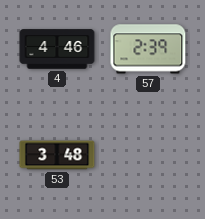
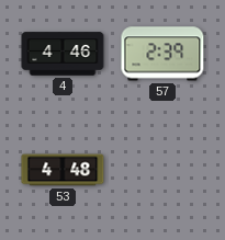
53: 3:48 -> 4:48
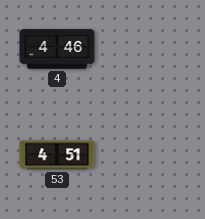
57: 2:39 -> none
53: 4:48 -> 4:51
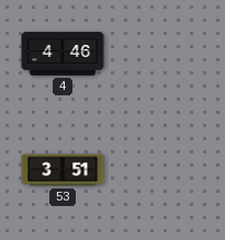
53: 4:51 -> 3:51
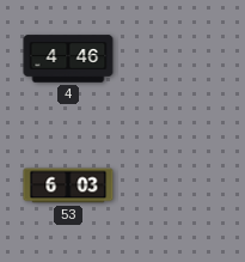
53: 3:51 -> 6:03
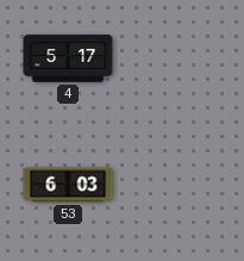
4: 4:46 -> 5:17
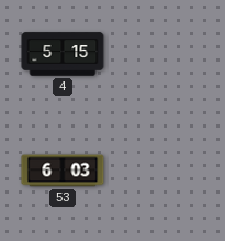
4: 5:17 -> 5:15
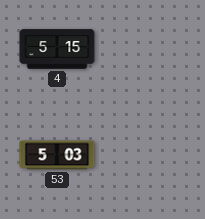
53: 6:03 -> 5:03
